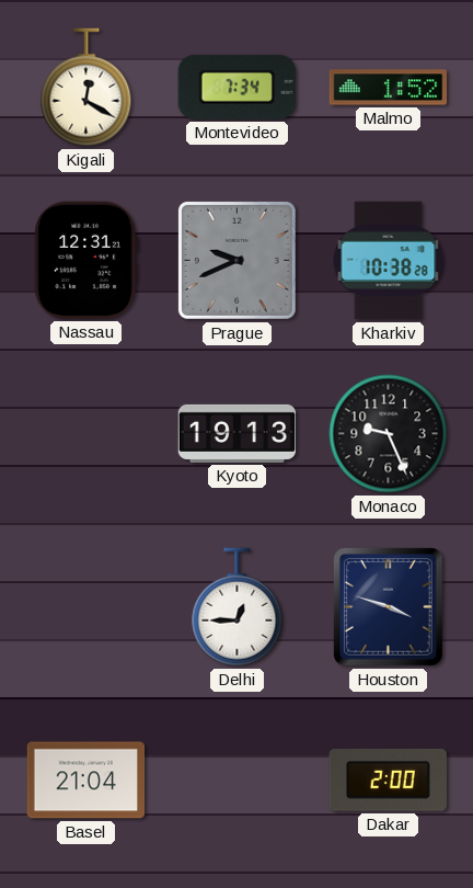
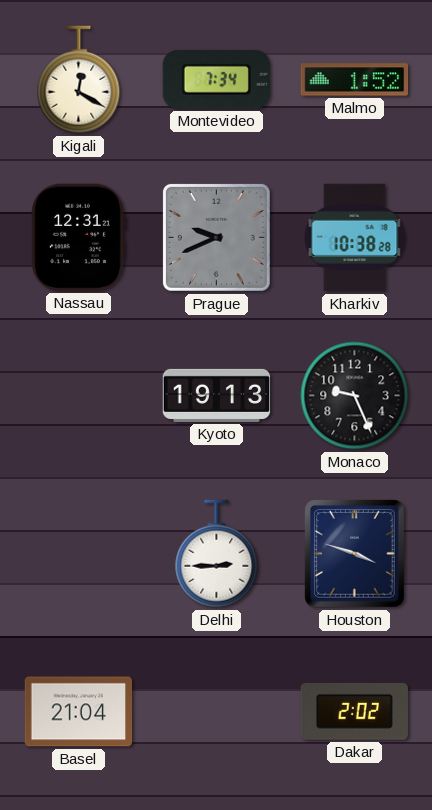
Delhi: 12:45 -> 2:45
Dakar: 2:00 -> 2:02
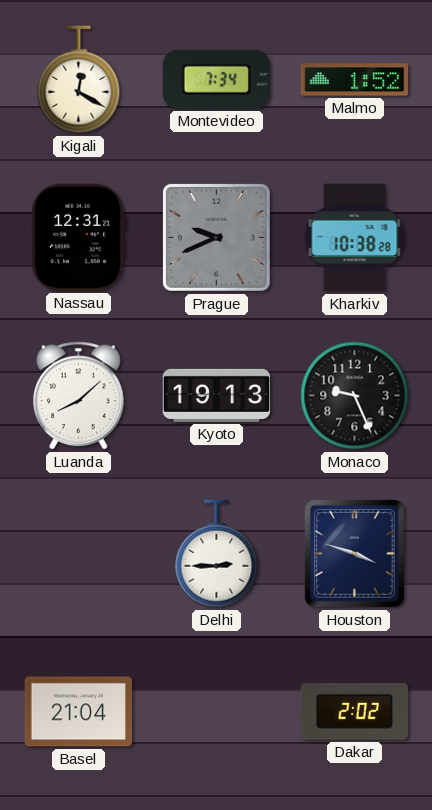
Luanda: none -> 8:08
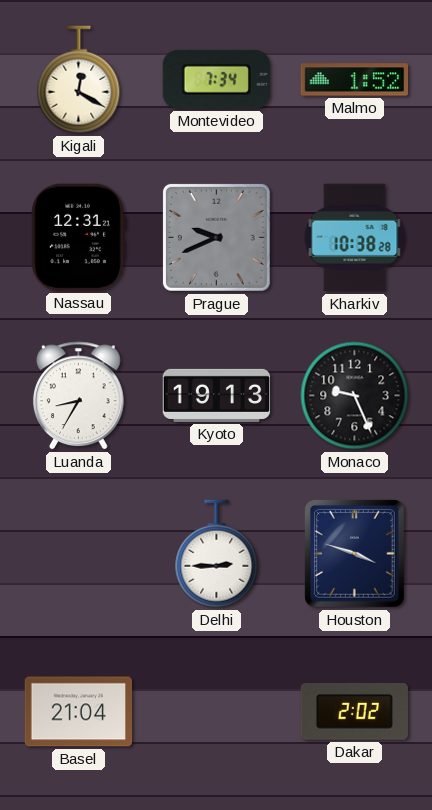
Luanda: 8:08 -> 8:35
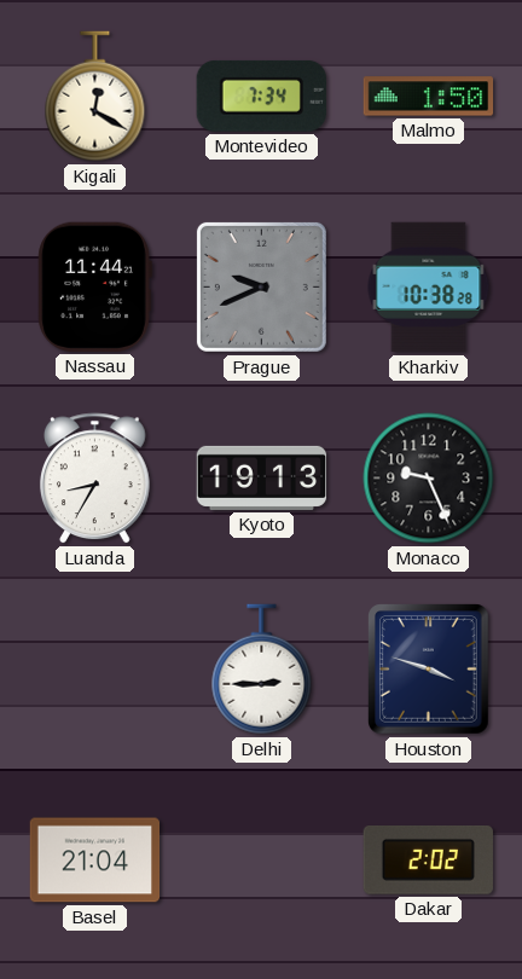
Malmo: 1:52 -> 1:50
Nassau: 12:31 -> 11:44
